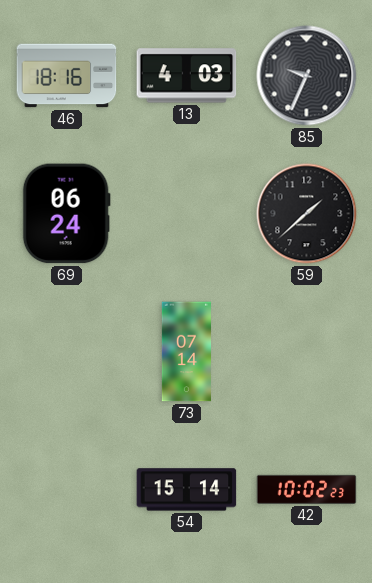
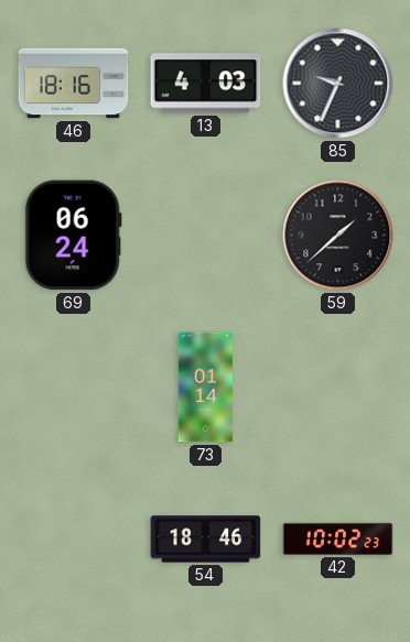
73: 07:14 -> 01:14
54: 15:14 -> 18:46
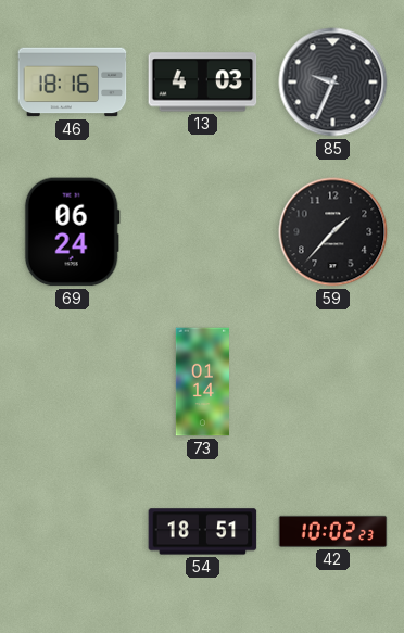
59: 1:38 -> 1:37
54: 18:46 -> 18:51
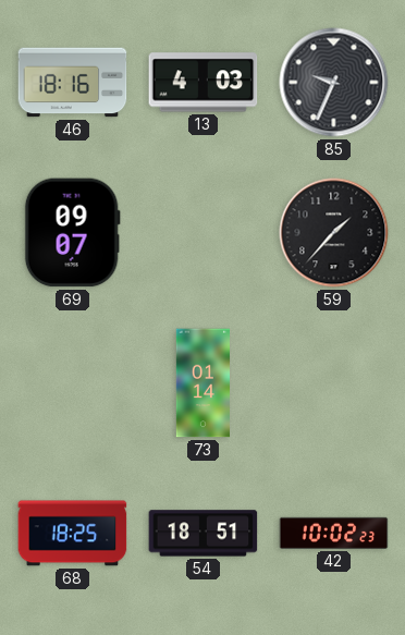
69: 06:24 -> 09:07
68: none -> 18:25
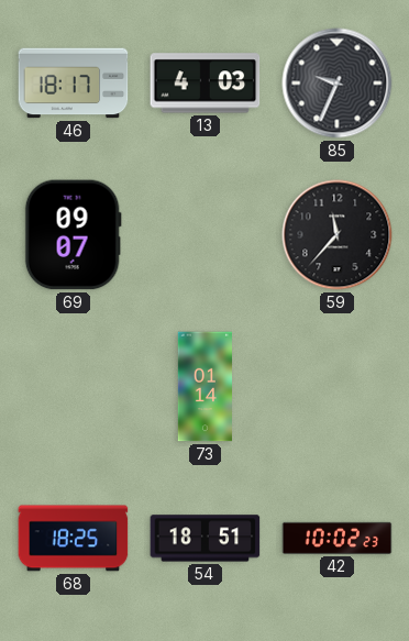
46: 18:16 -> 18:17
59: 1:37 -> 11:37
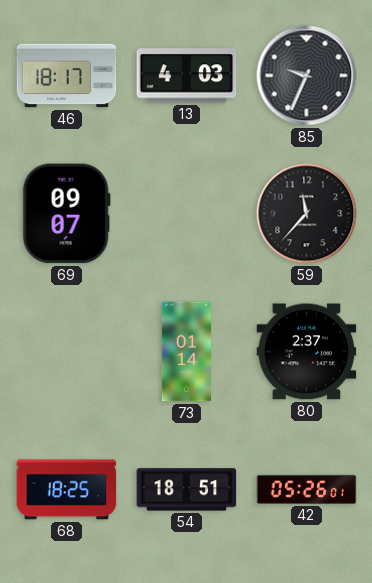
80: none -> 2:37
42: 10:02 -> 05:26
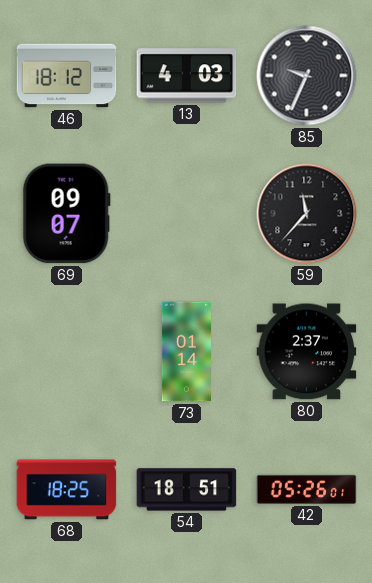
46: 18:17 -> 18:12
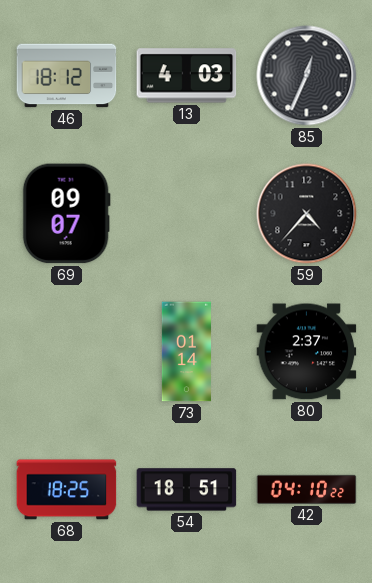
85: 9:34 -> 12:34
59: 11:37 -> 4:37
42: 05:26 -> 04:10
